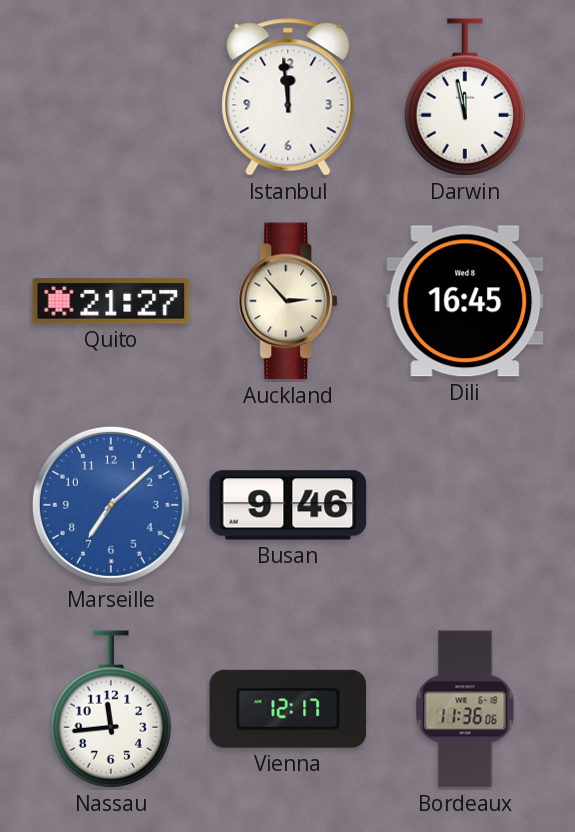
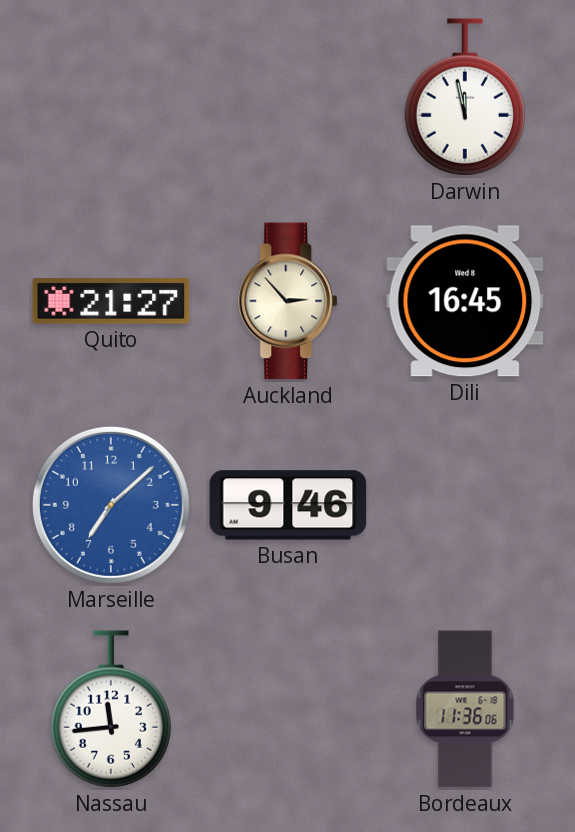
Istanbul: 11:59 -> none
Vienna: 12:17 -> none
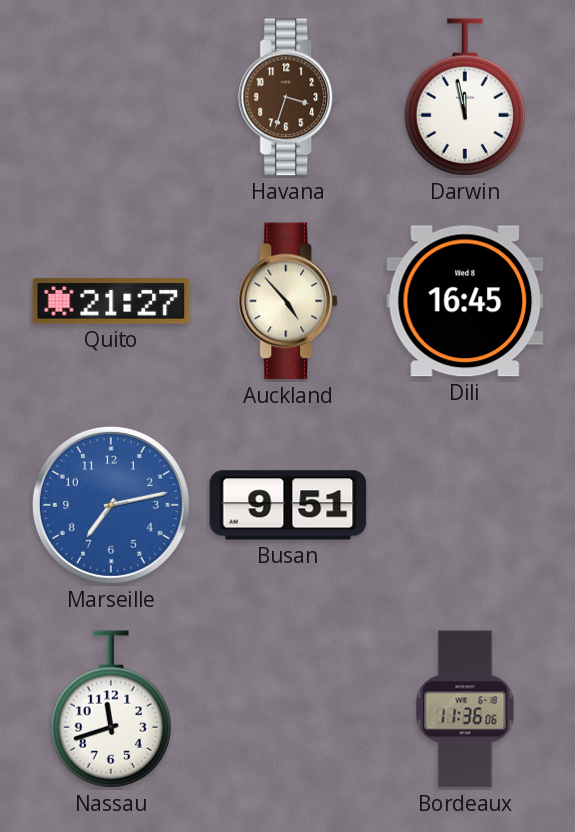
Havana: none -> 3:33
Auckland: 2:53 -> 4:53
Marseille: 7:08 -> 7:13
Busan: 9:46 -> 9:51
Nassau: 11:44 -> 11:42
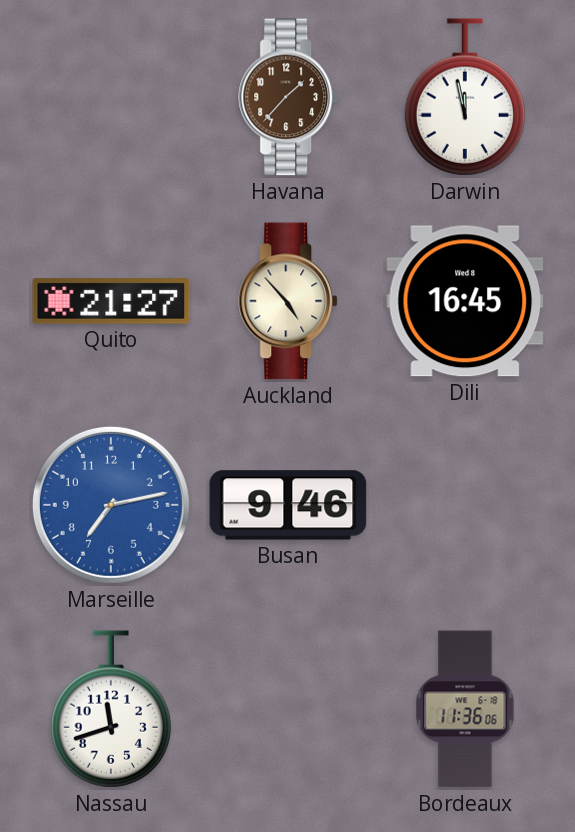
Havana: 3:33 -> 1:37
Busan: 9:51 -> 9:46
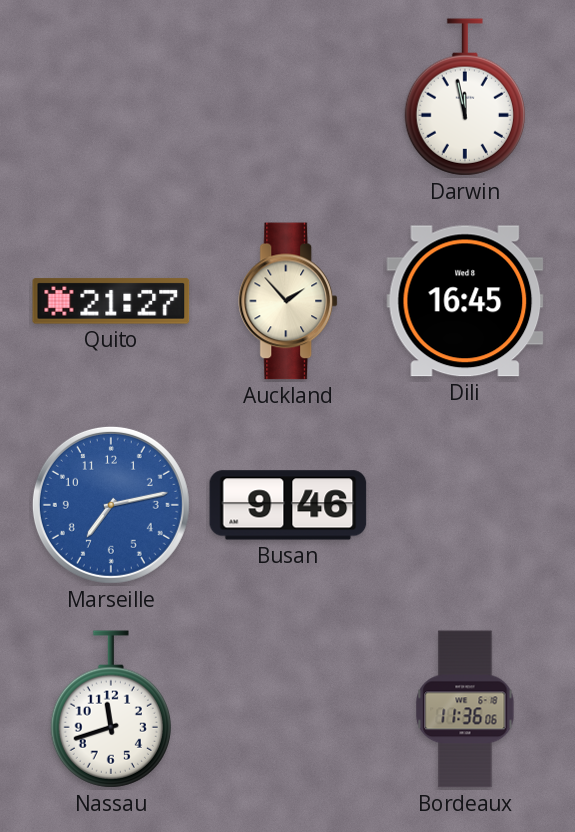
Havana: 1:37 -> none
Auckland: 4:53 -> 1:53
